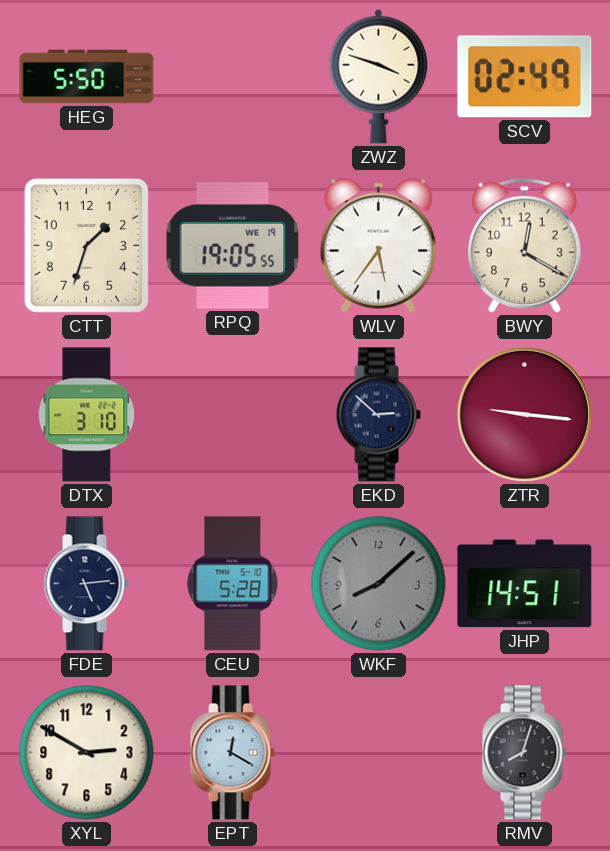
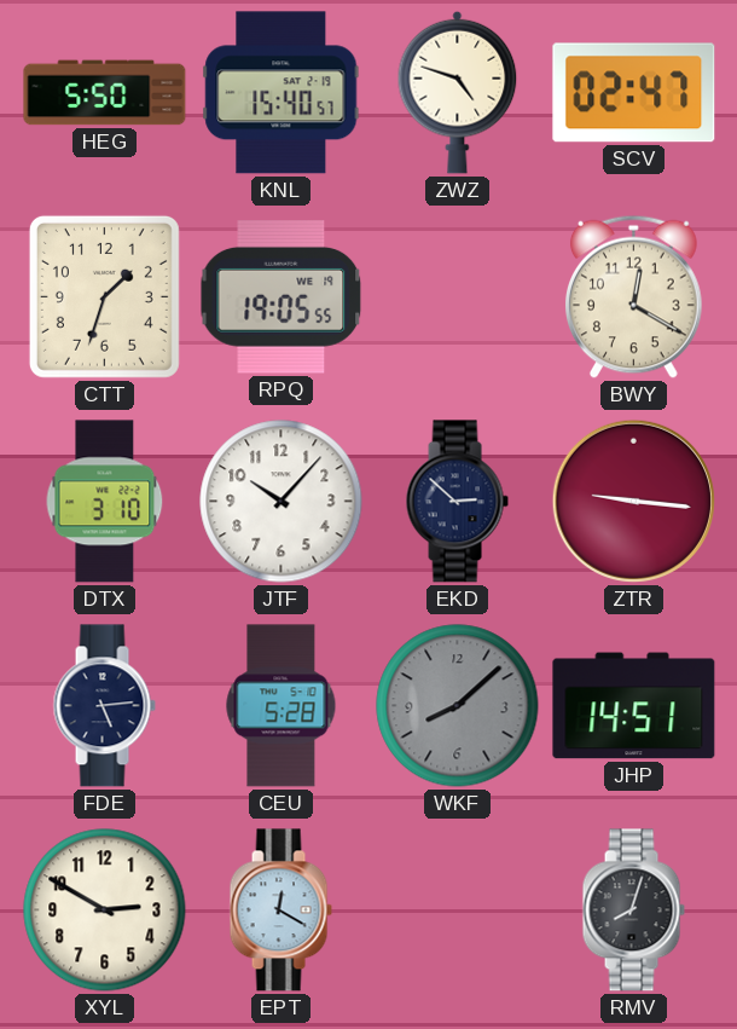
KNL: none -> 15:40
ZWZ: 3:48 -> 4:48
SCV: 02:49 -> 02:47
WLV: 5:36 -> none
JTF: none -> 10:07
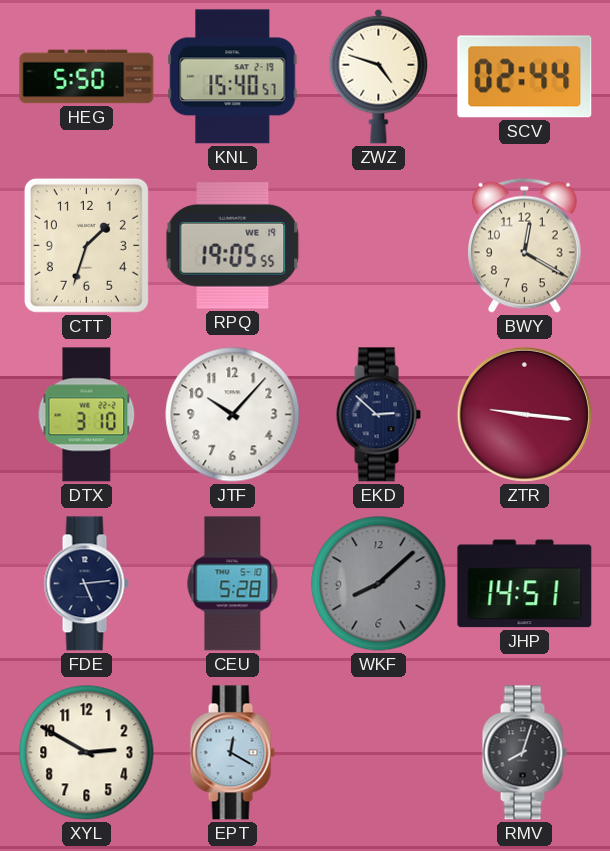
SCV: 02:47 -> 02:44
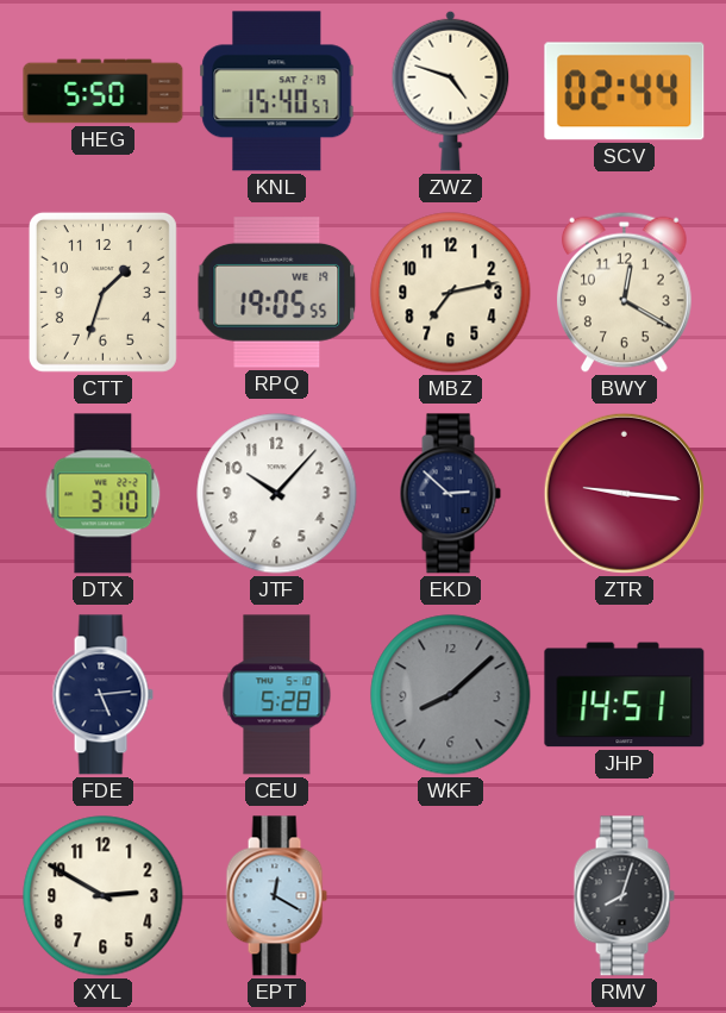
MBZ: none -> 7:13
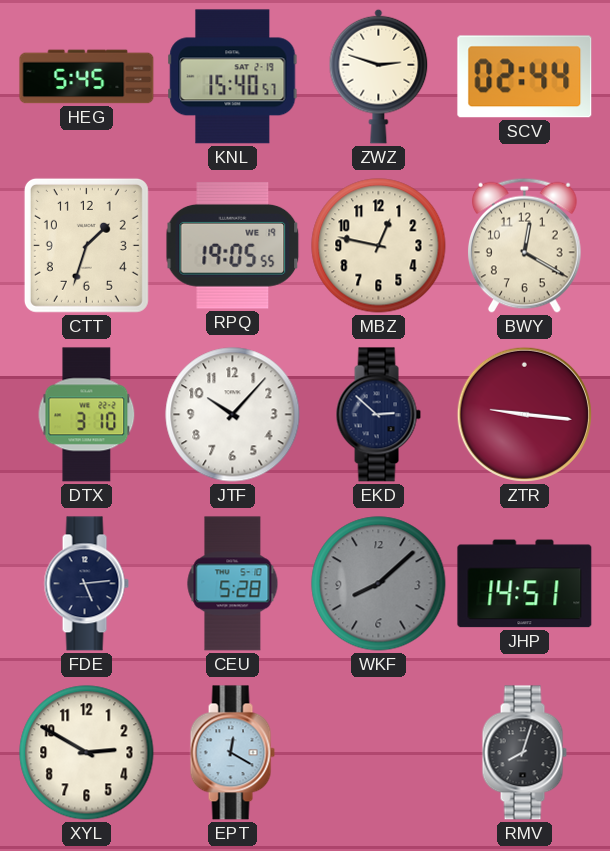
HEG: 5:50 -> 5:45
ZWZ: 4:48 -> 2:48
MBZ: 7:13 -> 12:47
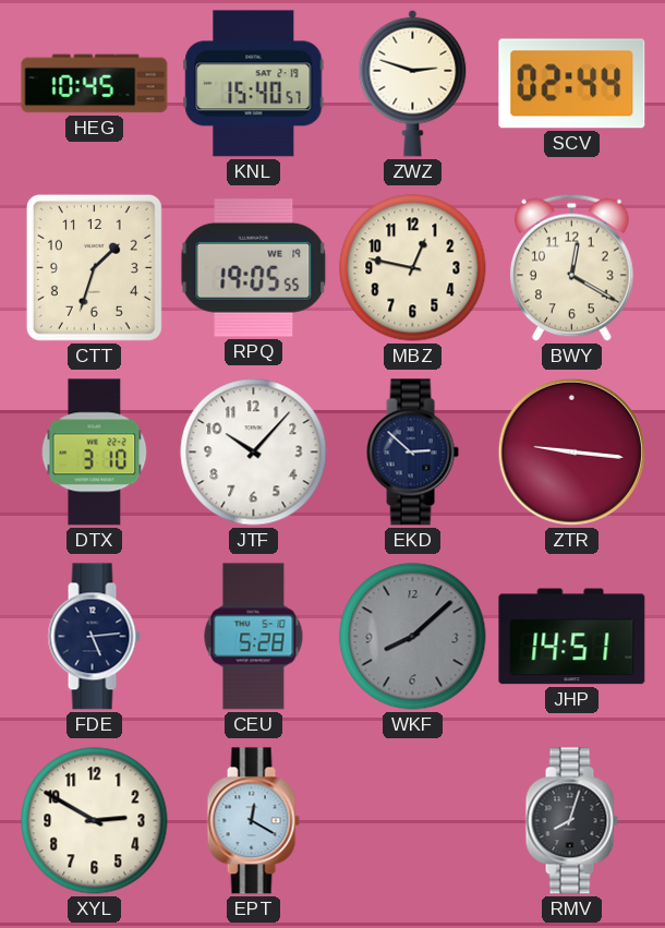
HEG: 5:45 -> 10:45
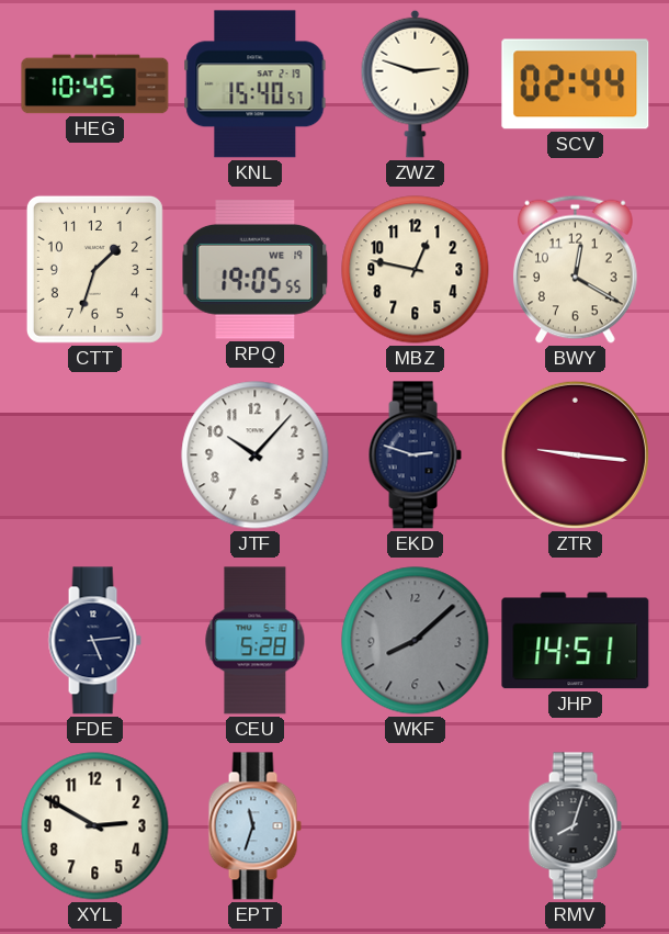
DTX: 3:10 -> none
EKD: 2:52 -> 2:48
EPT: 12:20 -> 11:33
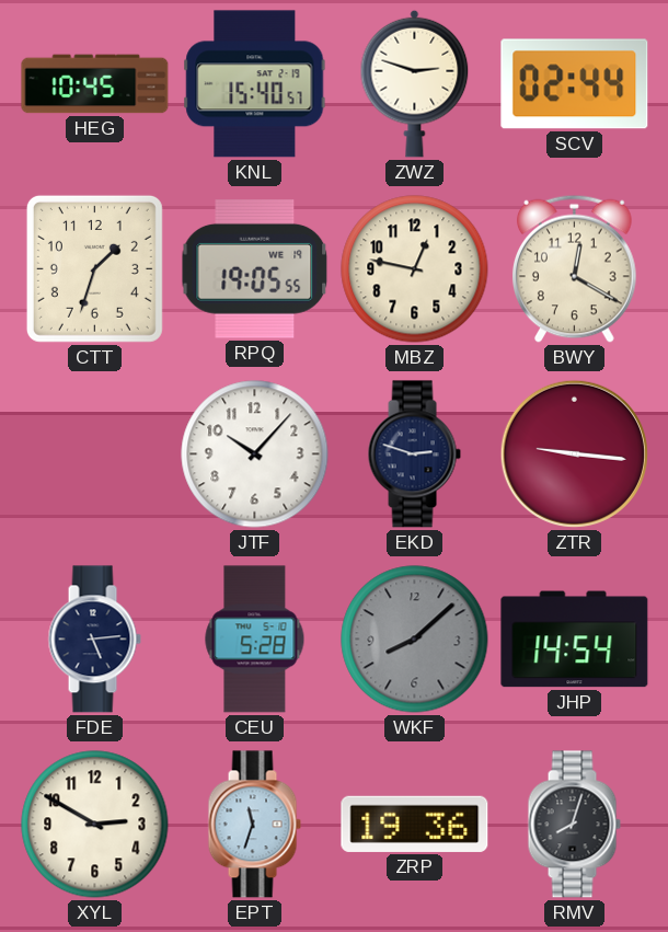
JHP: 14:51 -> 14:54
ZRP: none -> 19:36
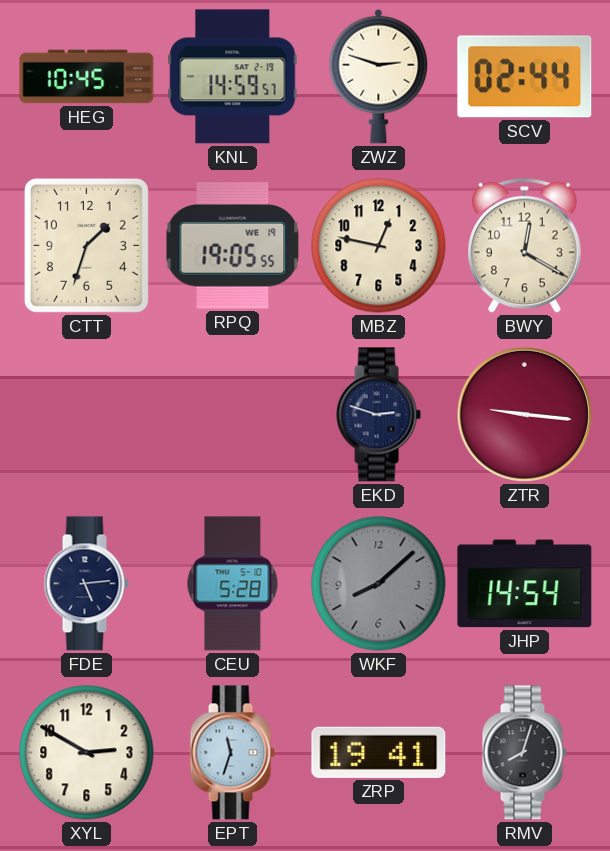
KNL: 15:40 -> 14:59
JTF: 10:07 -> none
ZRP: 19:36 -> 19:41
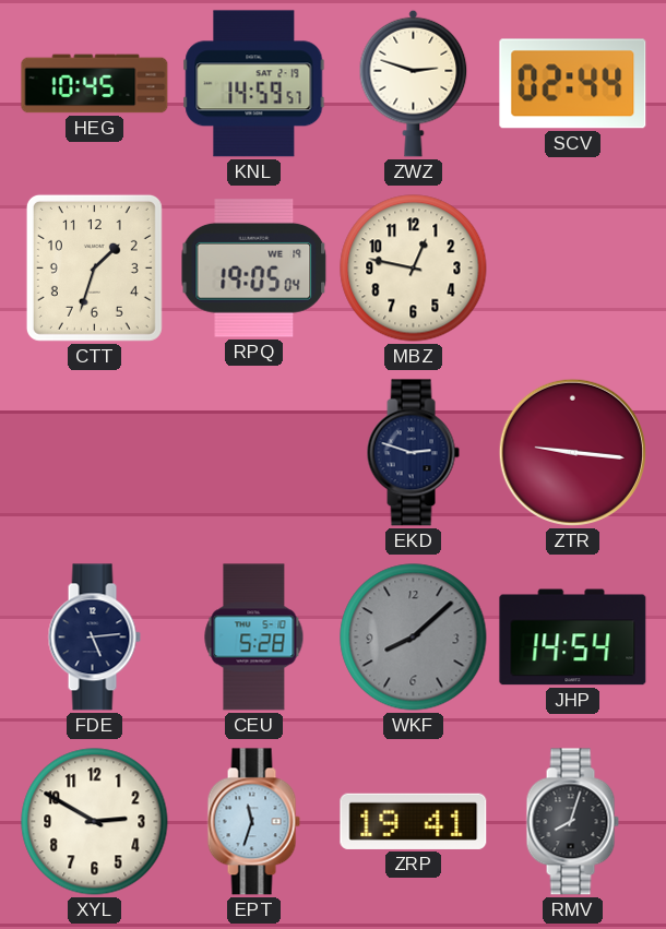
RPQ: 19:05:55 -> 19:05:04
BWY: 12:20 -> none
